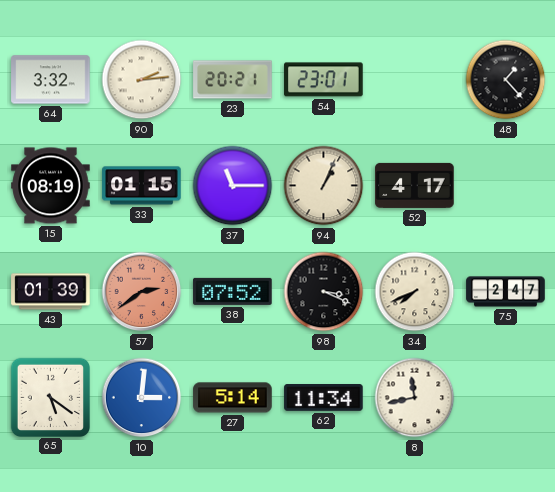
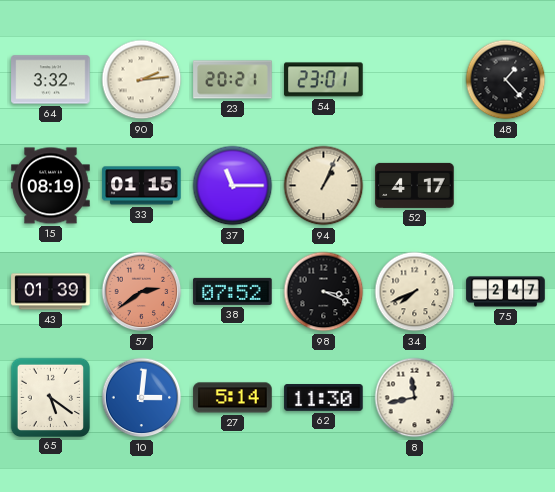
62: 11:34 -> 11:30
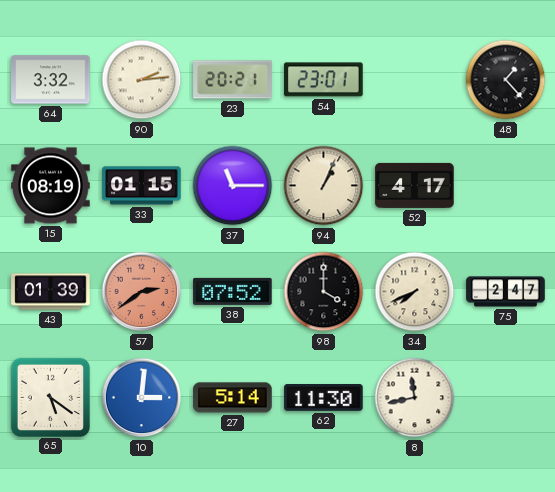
98: 3:19 -> 4:00
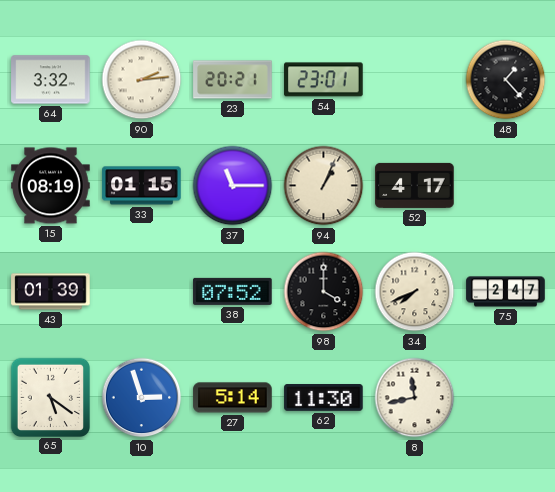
57: 2:39 -> none
10: 3:01 -> 2:57
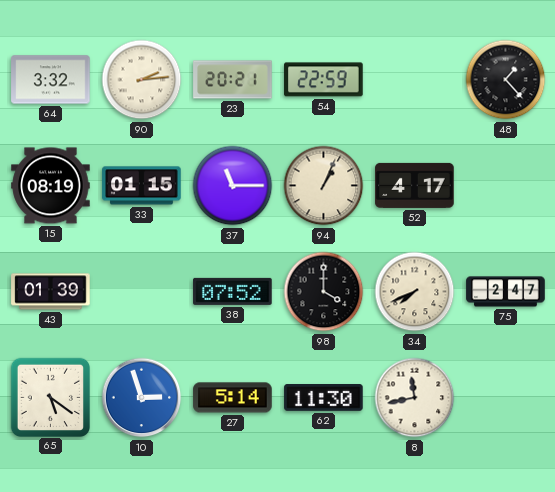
54: 23:01 -> 22:59
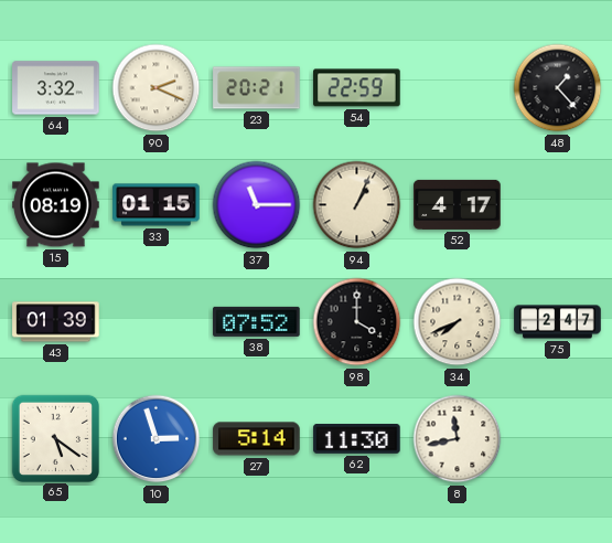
90: 2:14 -> 2:19
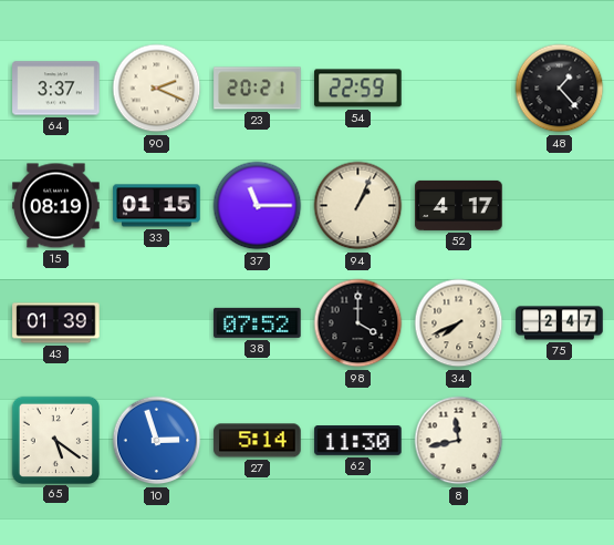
64: 3:32 -> 3:37
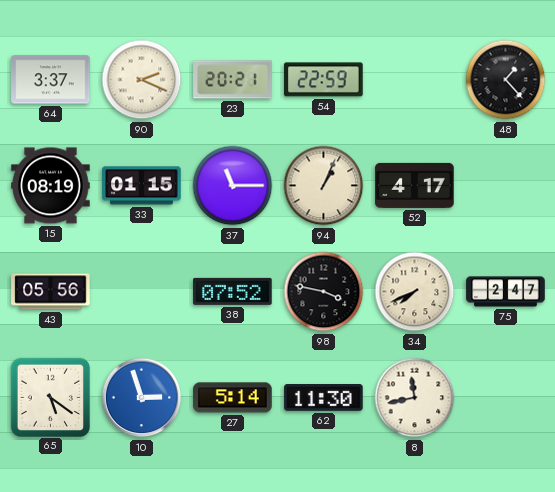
43: 01:39 -> 05:56
98: 4:00 -> 3:47
